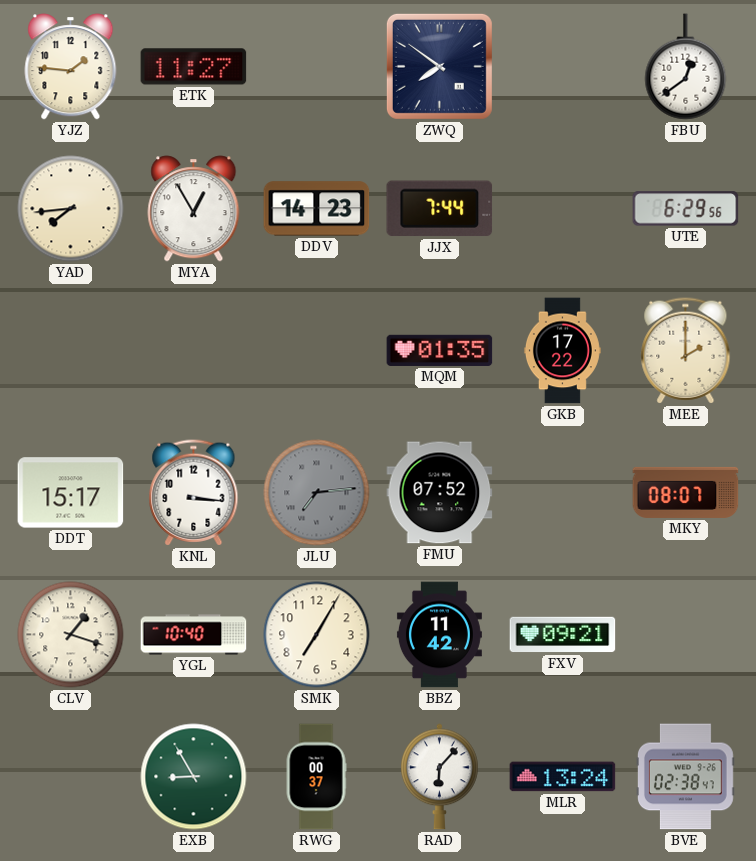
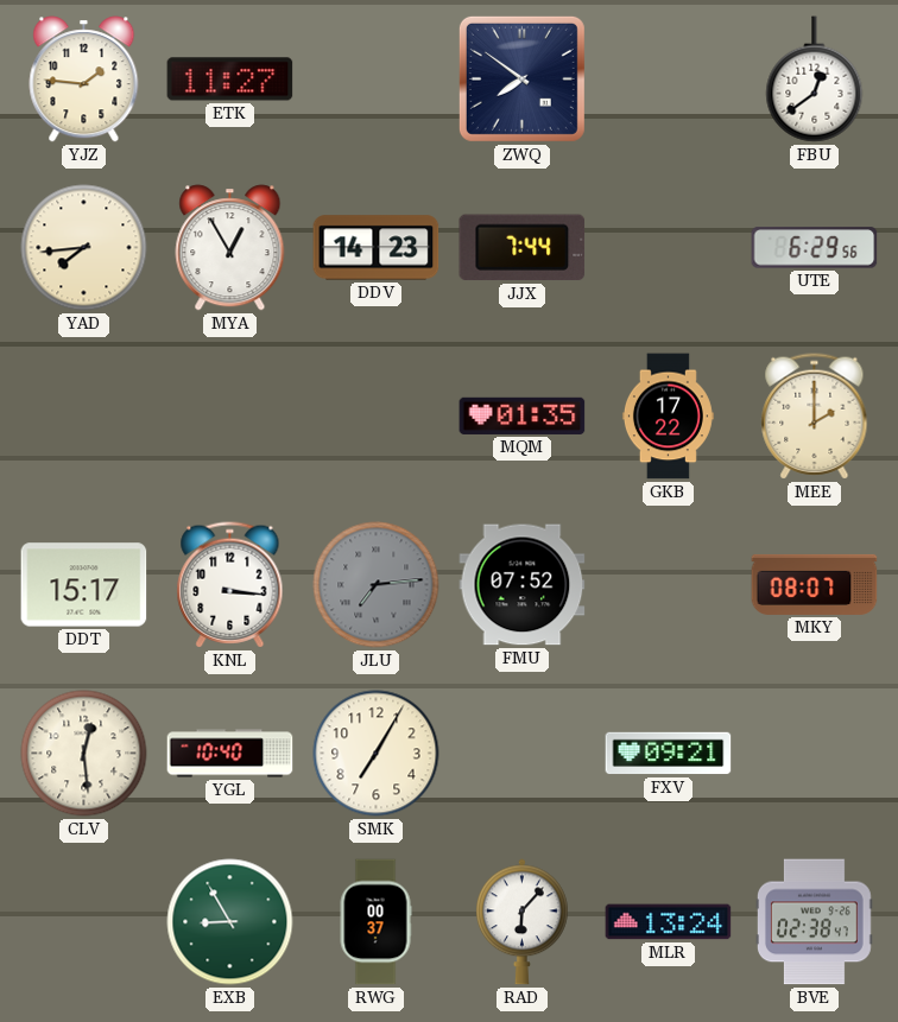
CLV: 1:18 -> 12:29
BBZ: 11:42 -> none
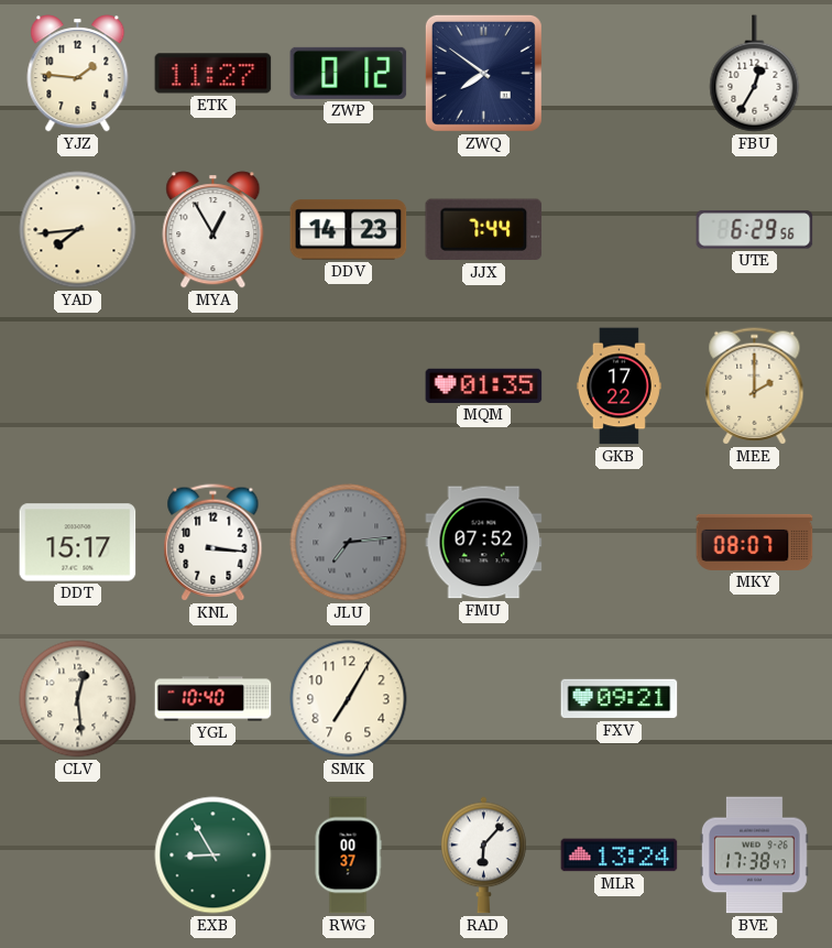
ZWP: none -> 0:12
FBU: 12:39 -> 12:35
BVE: 02:38 -> 17:38
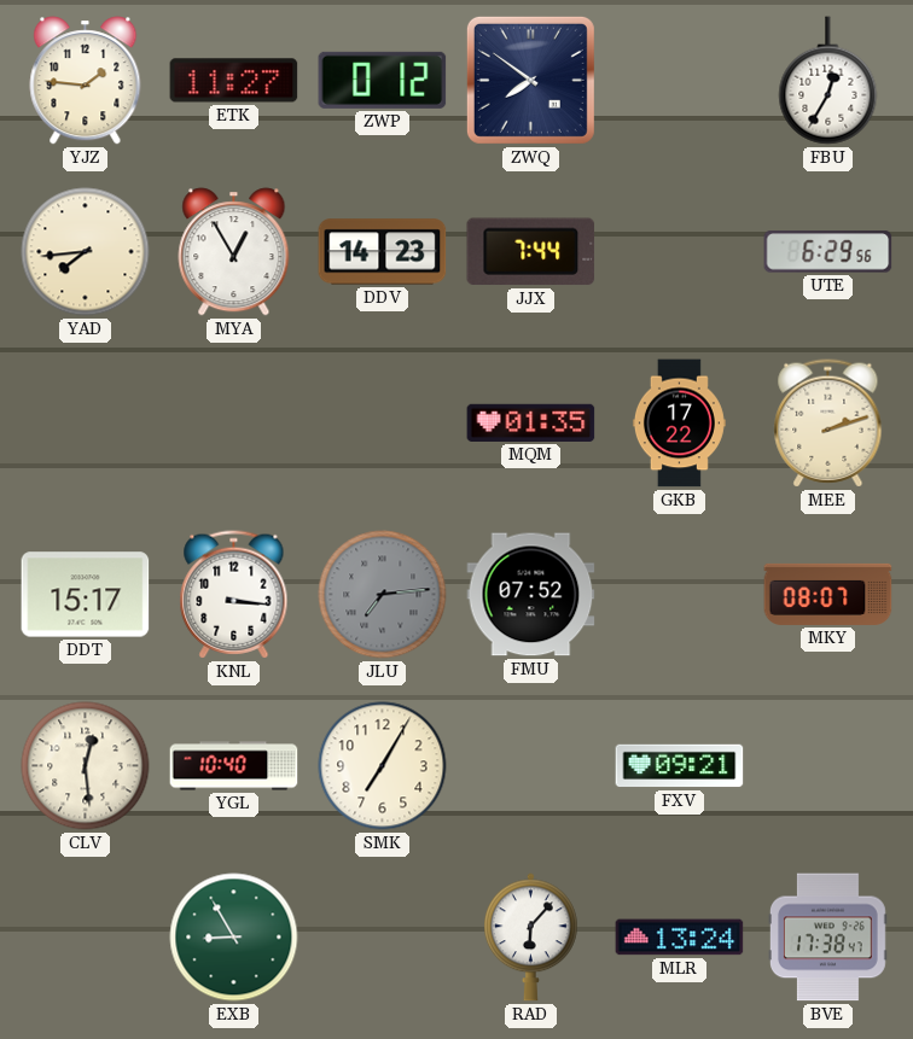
MEE: 2:00 -> 2:12
RWG: 00:37 -> none
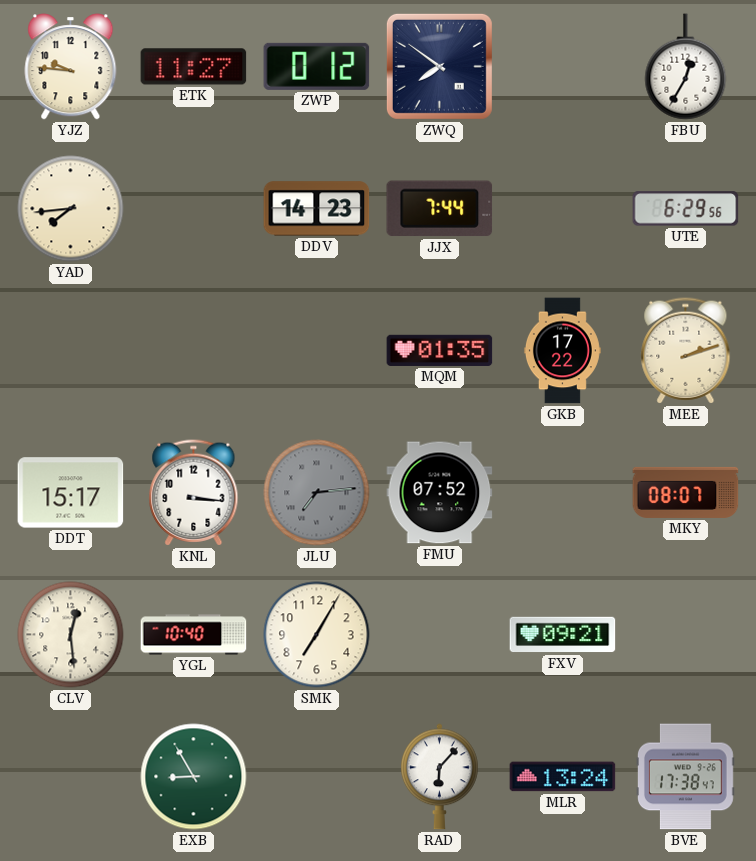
YJZ: 1:46 -> 9:46
MYA: 12:55 -> none
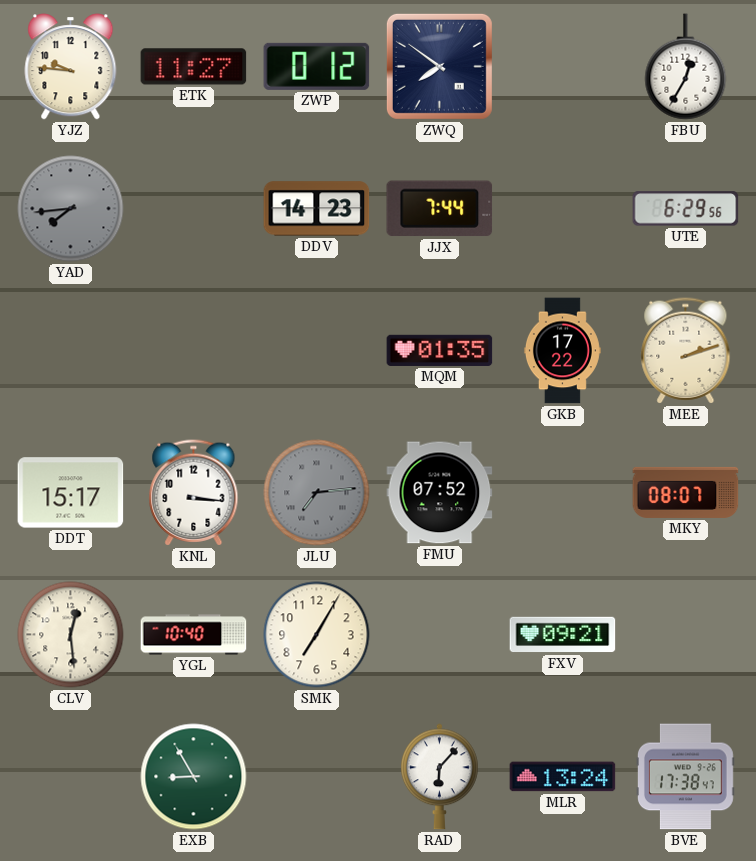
YAD dial: cream -> grey
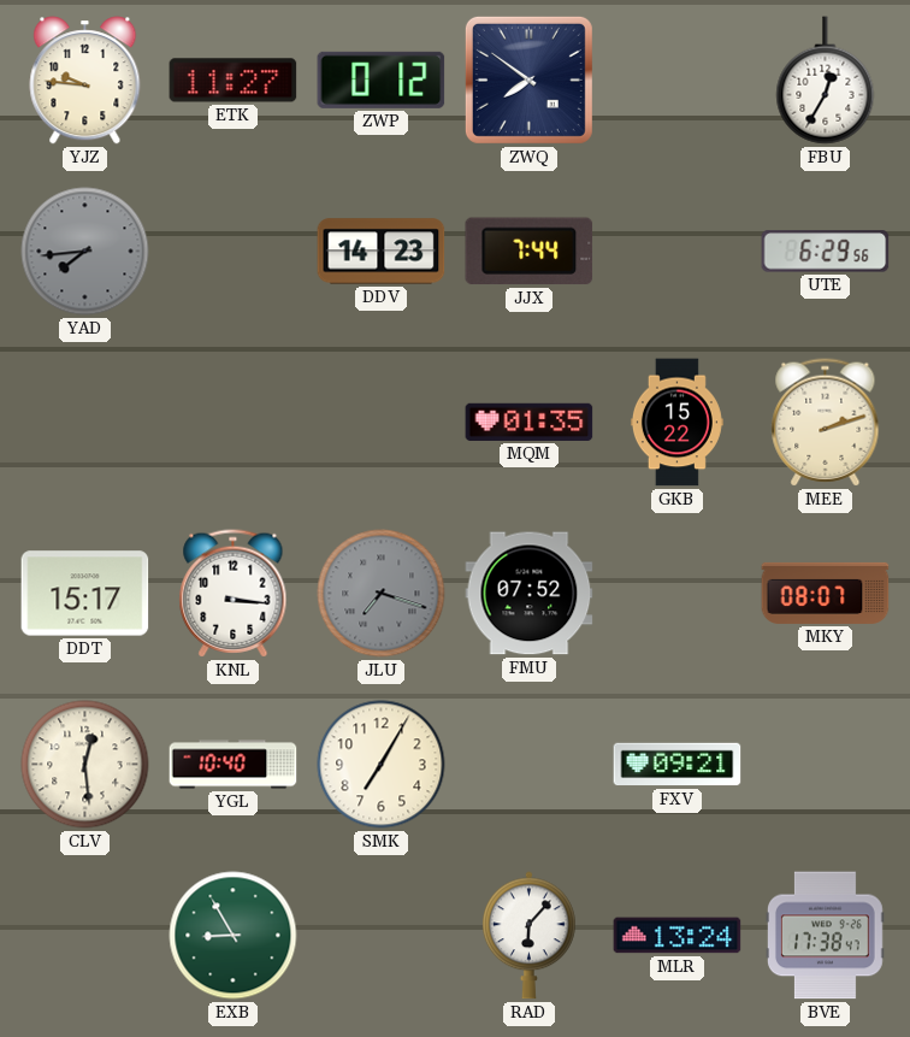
GKB: 17:22 -> 15:22
JLU: 7:14 -> 7:18
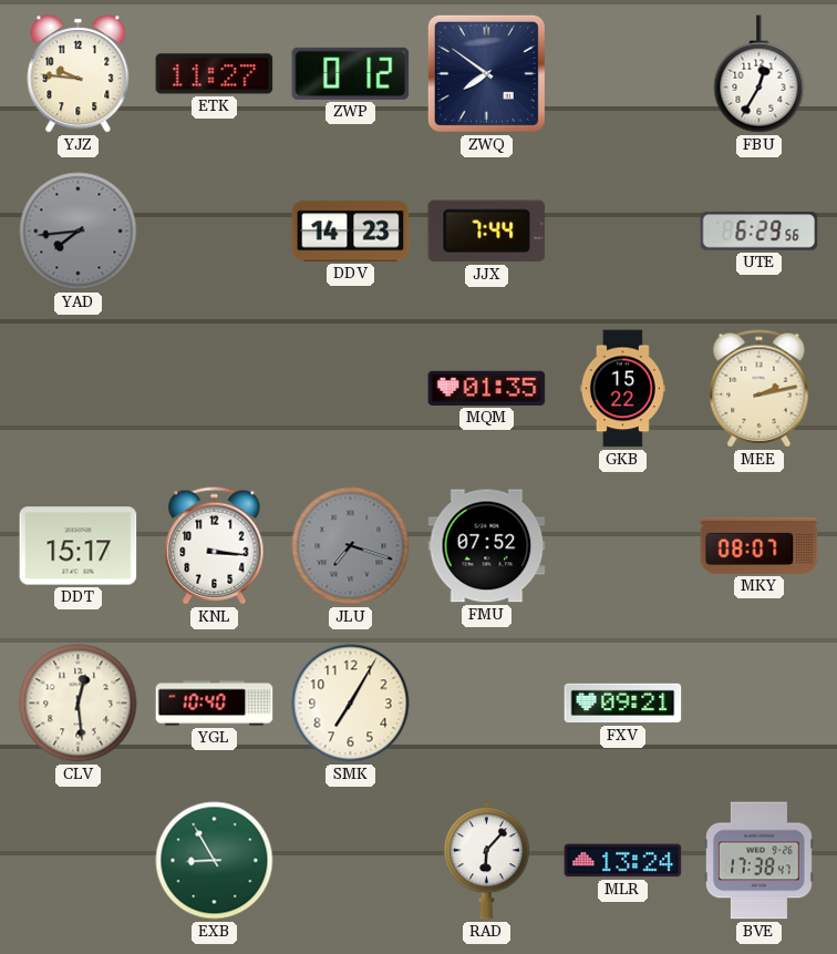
MEE: 2:12 -> 2:13
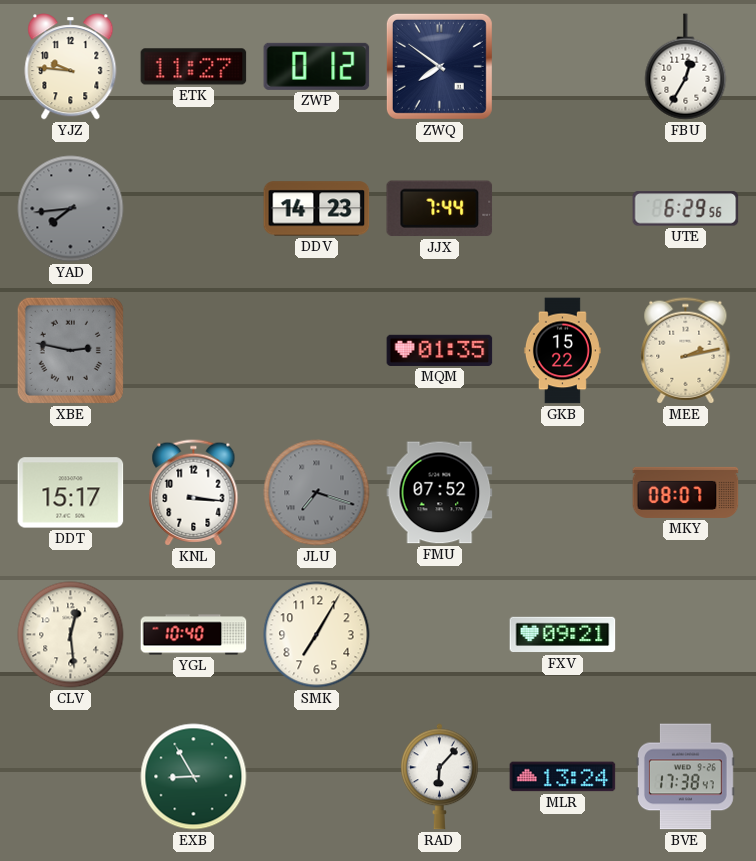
XBE: none -> 2:47
